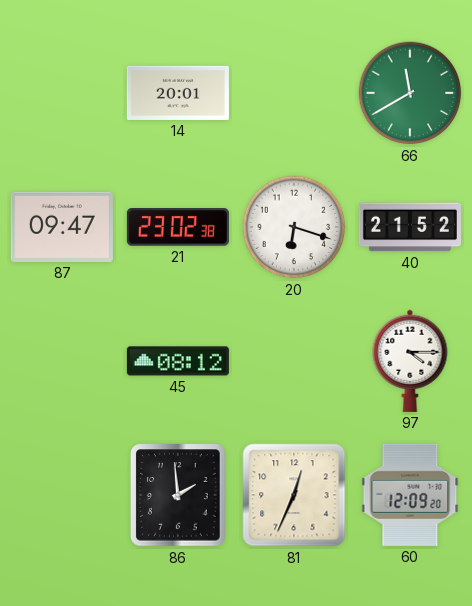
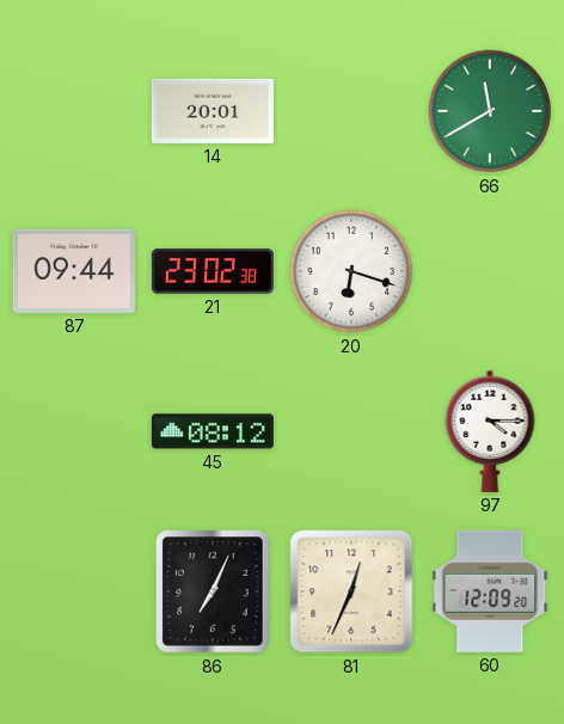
87: 09:47 -> 09:44
40: 21:52 -> none
86: 1:59 -> 7:04
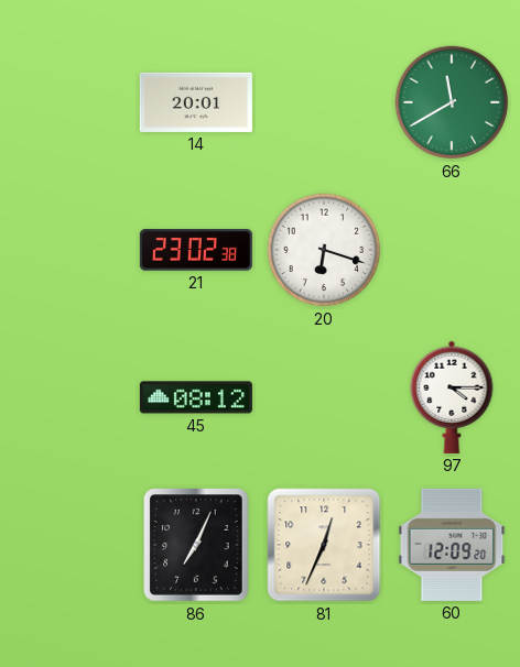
87: 09:44 -> none
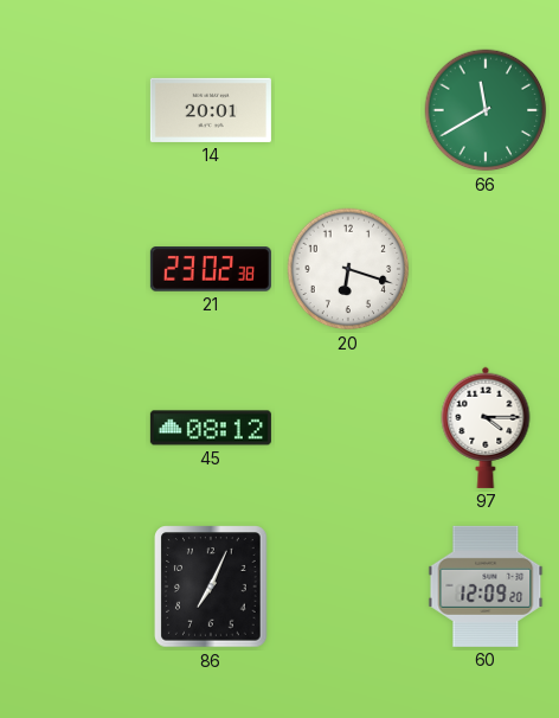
81: 12:34 -> none
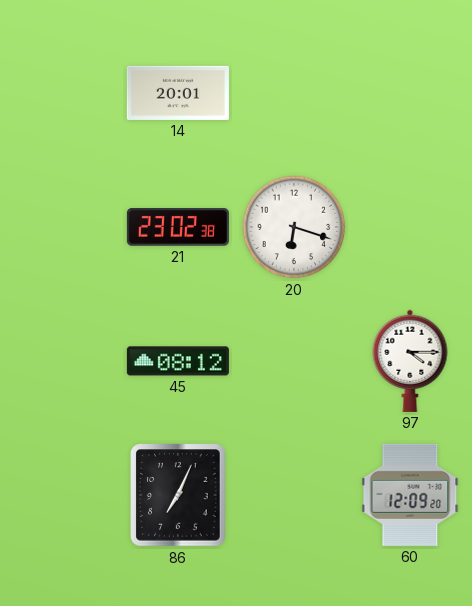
66: 11:40 -> none
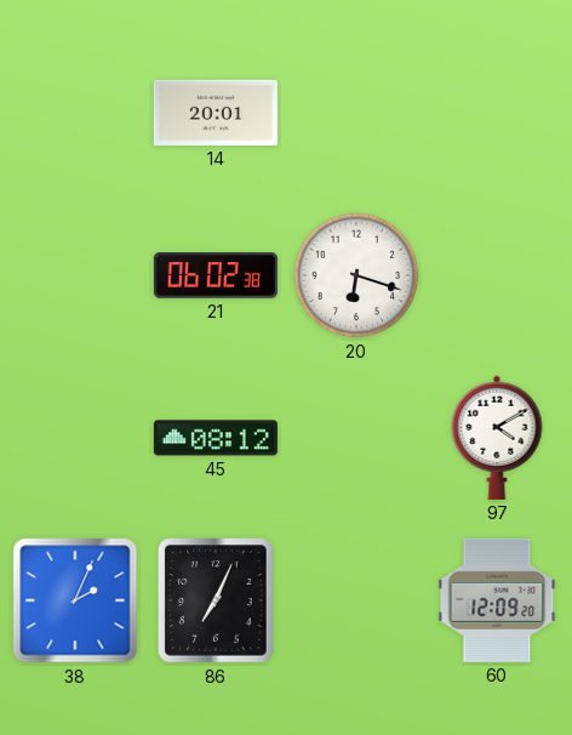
21: 23:02 -> 06:02
97: 4:15 -> 4:10
38: none -> 2:04
